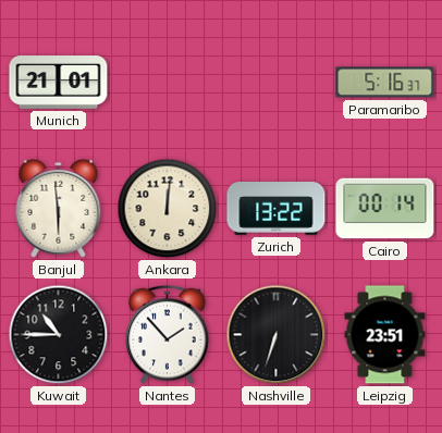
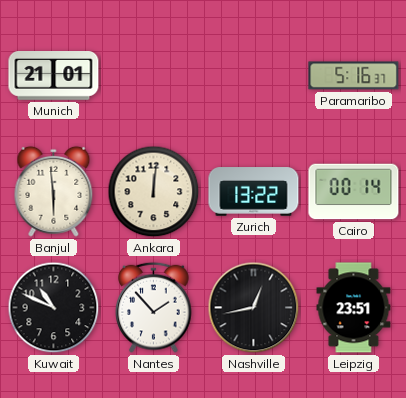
Kuwait: 10:45 -> 10:49
Nashville: 6:33 -> 12:43
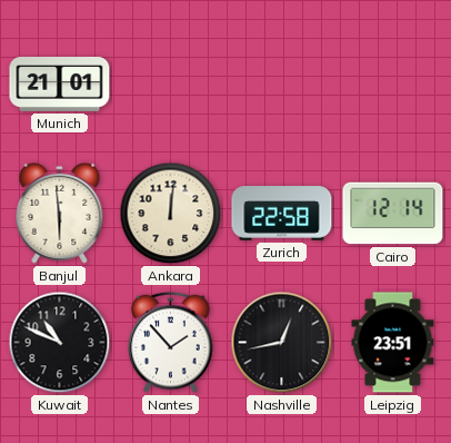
Paramaribo: 5:16 -> none
Zurich: 13:22 -> 22:58
Cairo: 00:14 -> 12:14
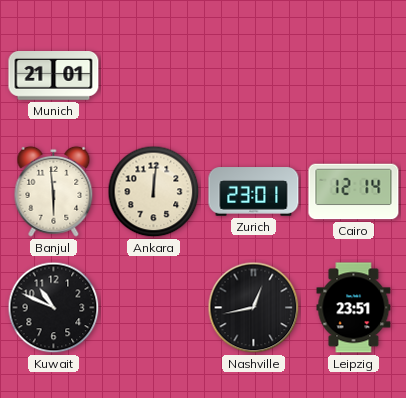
Zurich: 22:58 -> 23:01
Nantes: 1:53 -> none
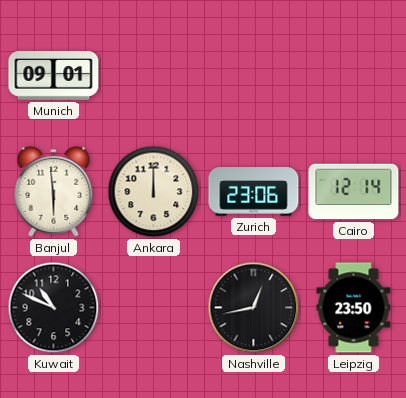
Munich: 21:01 -> 09:01
Ankara: 12:01 -> 12:00
Zurich: 23:01 -> 23:06
Leipzig: 23:51 -> 23:50
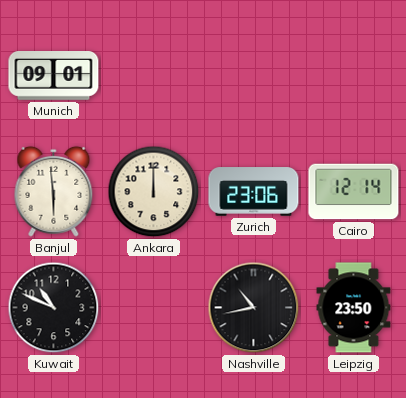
Nashville: 12:43 -> 10:43
